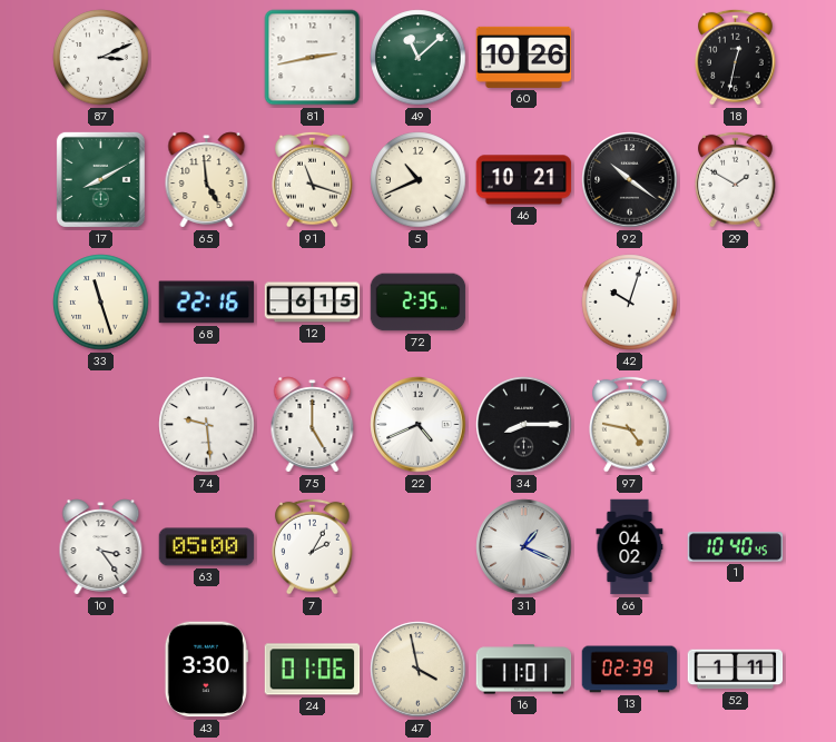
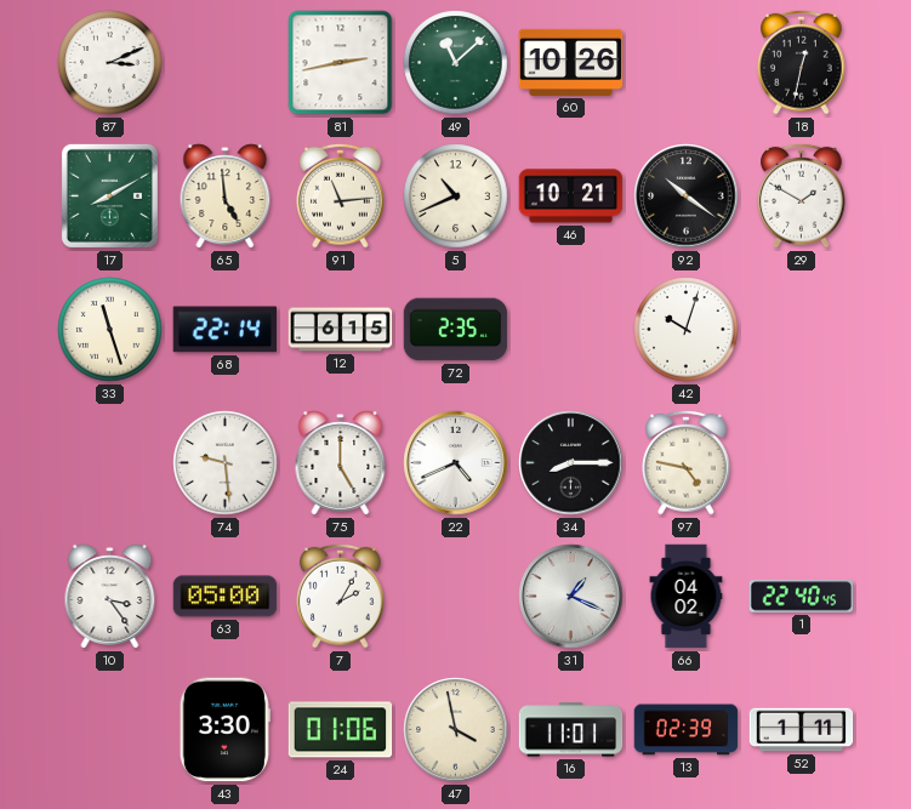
91: 11:18 -> 11:14
68: 22:16 -> 22:14
1: 10:40 -> 22:40
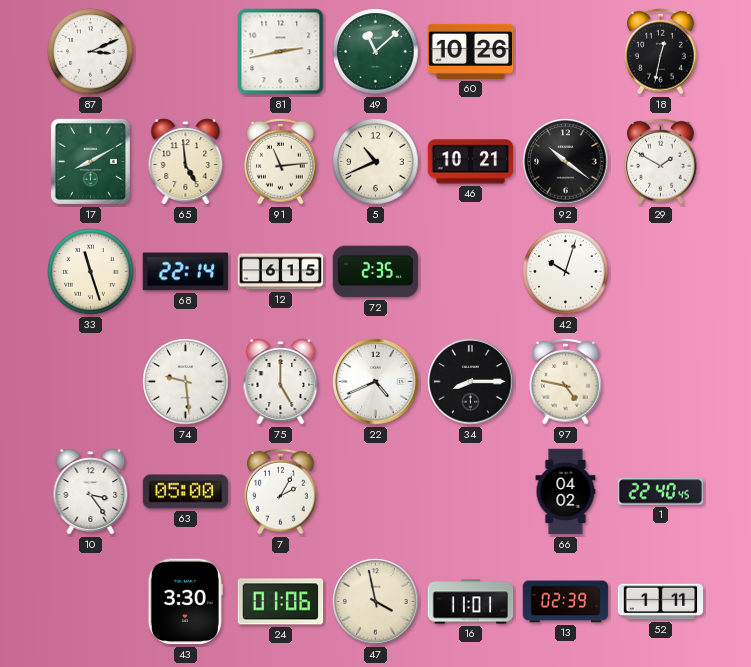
31: 1:19 -> none
